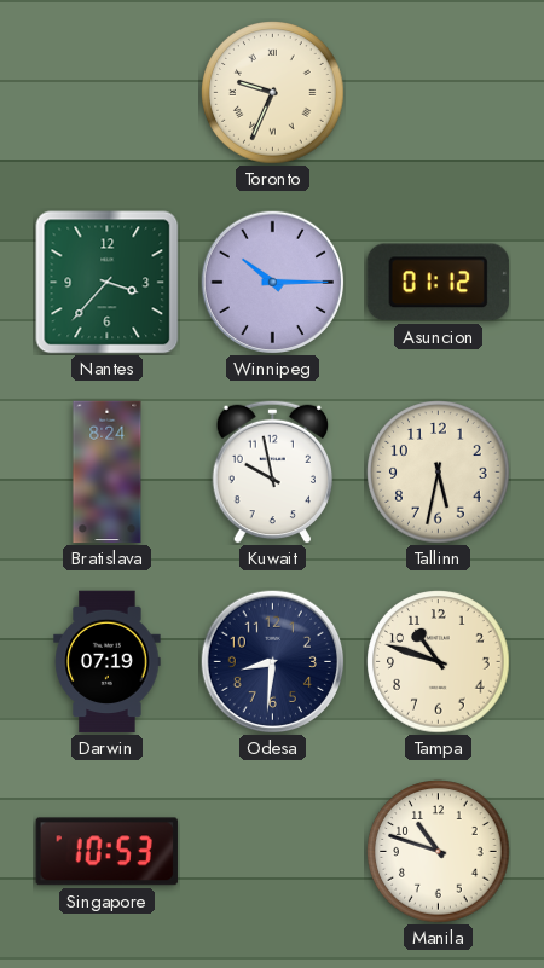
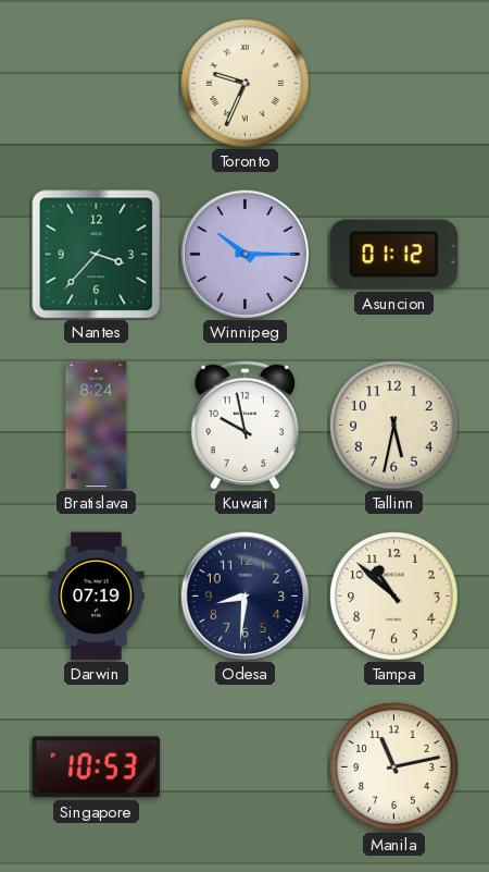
Tampa: 10:48 -> 10:52
Manila: 10:48 -> 11:13
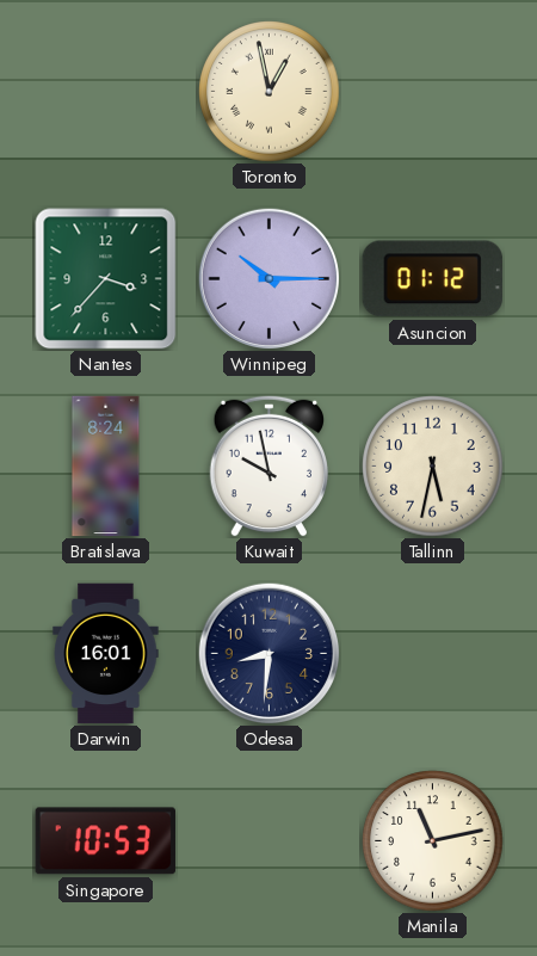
Toronto: 9:34 -> 12:58
Darwin: 07:19 -> 16:01
Tampa: 10:52 -> none
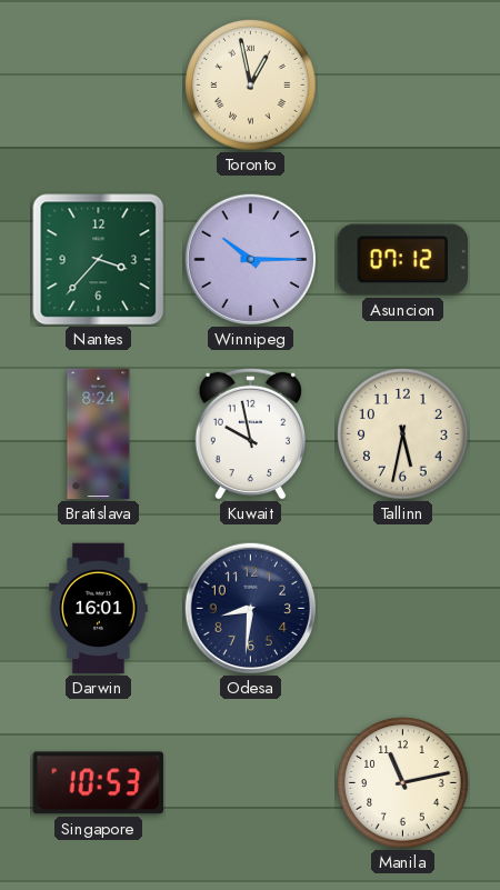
Asuncion: 01:12 -> 07:12
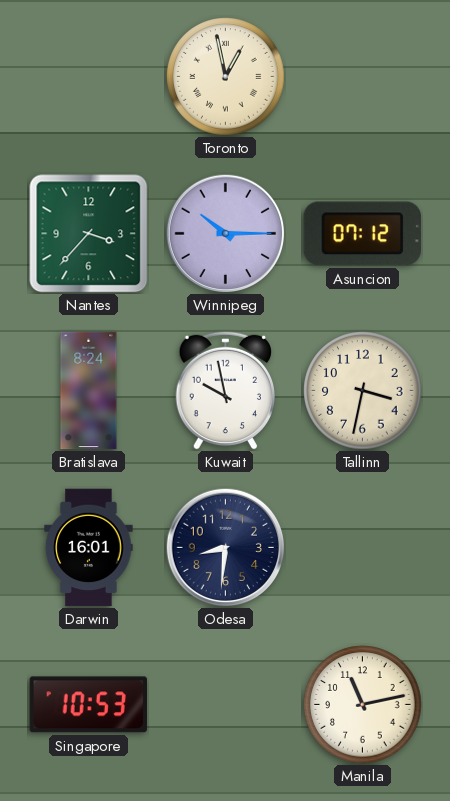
Tallinn: 5:32 -> 3:32
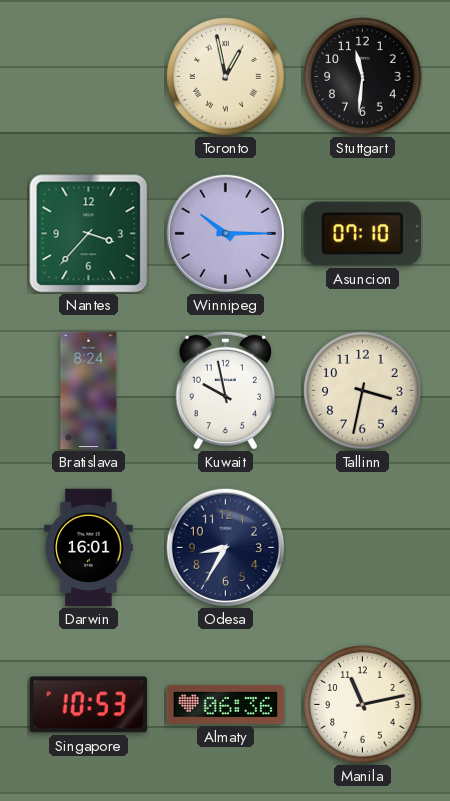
Stuttgart: none -> 11:31
Asuncion: 07:12 -> 07:10
Odesa: 8:31 -> 8:35
Almaty: none -> 06:36
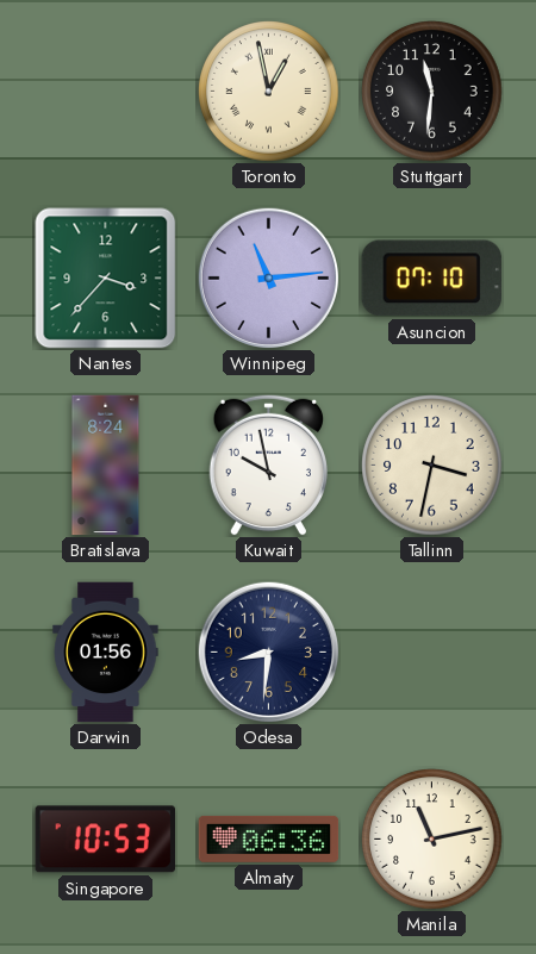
Winnipeg: 10:15 -> 11:14
Darwin: 16:01 -> 01:56
Odesa: 8:35 -> 8:31
